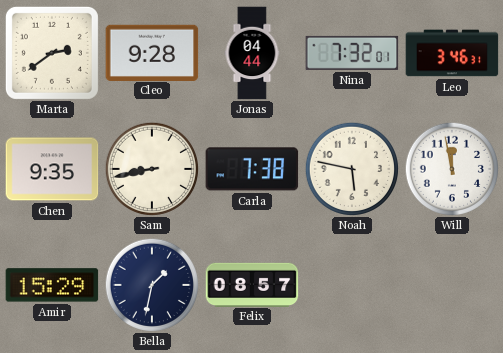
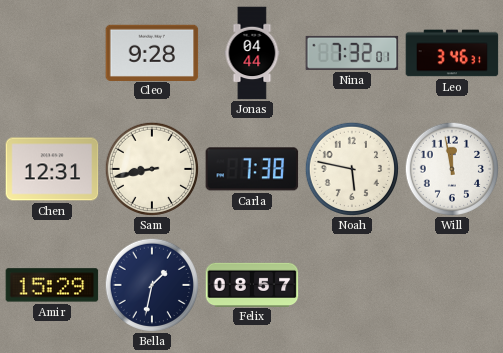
Marta: 2:39 -> none
Chen: 9:35 -> 12:31
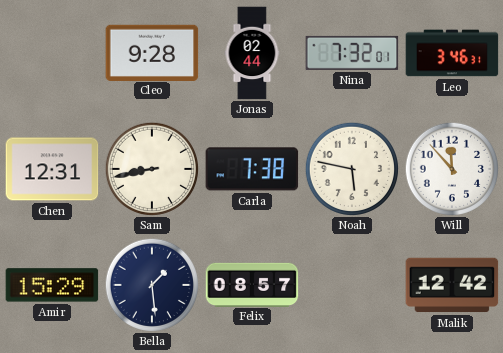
Jonas: 04:44 -> 02:44
Will: 11:58 -> 11:53
Bella: 1:32 -> 1:29
Malik: none -> 12:42
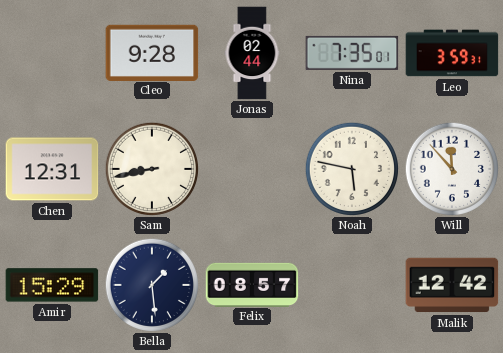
Nina: 7:32 -> 7:35
Leo: 3:46 -> 3:59
Carla: 7:38 -> none
